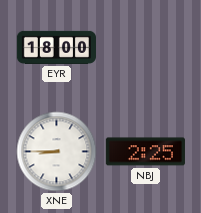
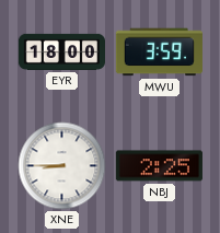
MWU: none -> 3:59
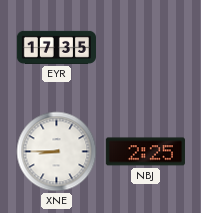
EYR: 18:00 -> 17:35
MWU: 3:59 -> none
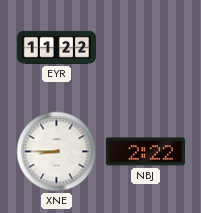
EYR: 17:35 -> 11:22
NBJ: 2:25 -> 2:22
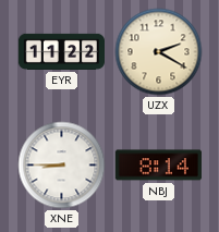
UZX: none -> 2:20
NBJ: 2:22 -> 8:14
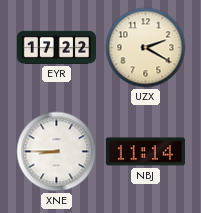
EYR: 11:22 -> 17:22
NBJ: 8:14 -> 11:14
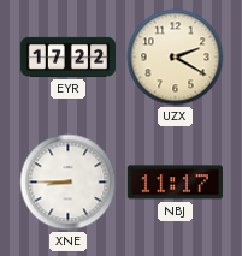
NBJ: 11:14 -> 11:17
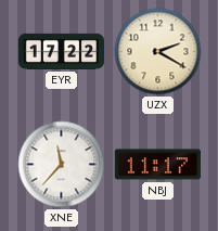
XNE: 8:45 -> 11:37
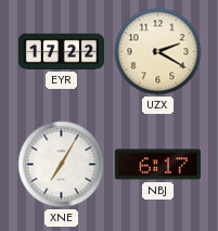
XNE: 11:37 -> 7:05
NBJ: 11:17 -> 6:17
